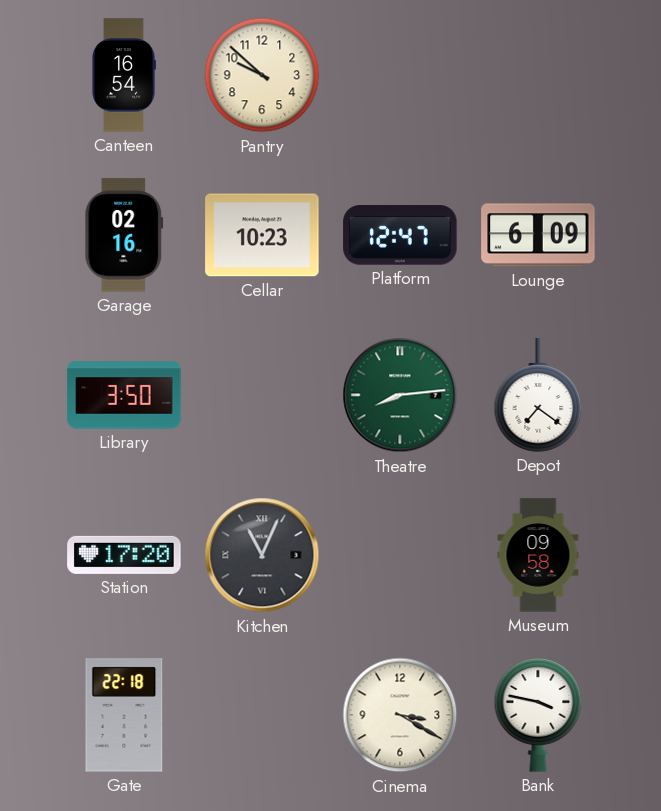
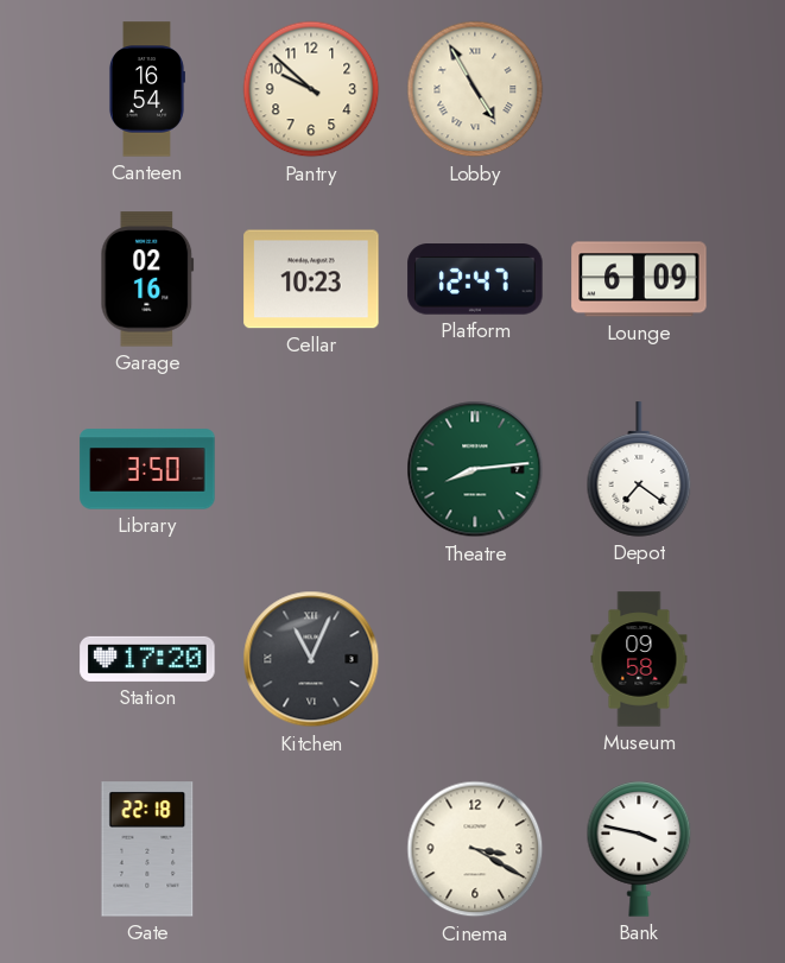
Lobby: none -> 4:55
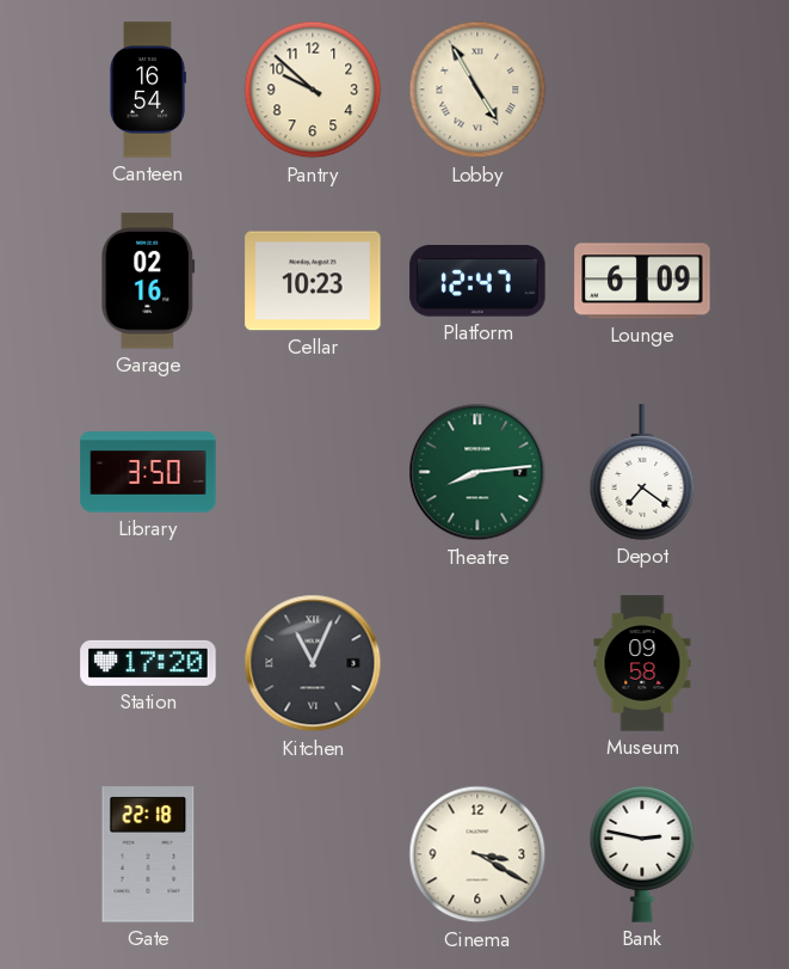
Bank: 3:47 -> 2:47
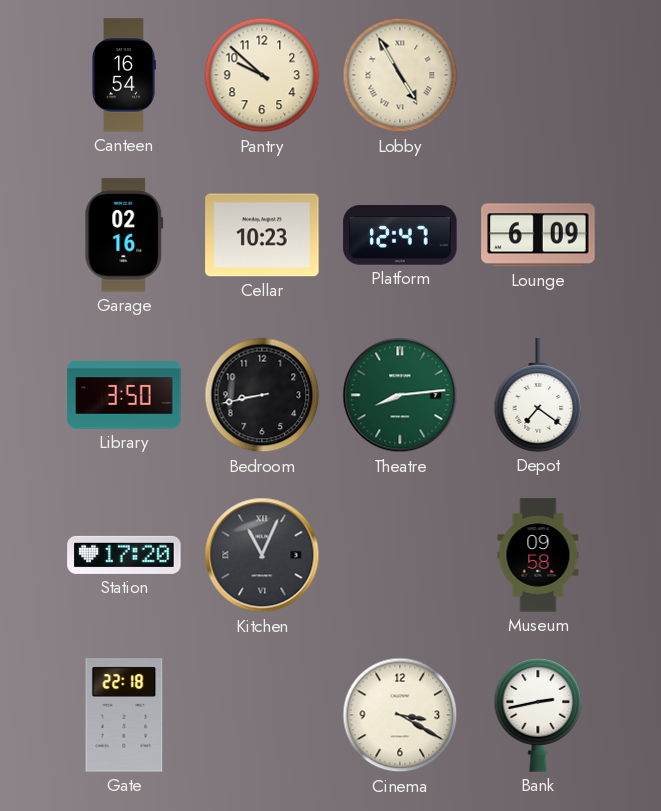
Bedroom: none -> 8:43
Bank: 2:47 -> 2:43
